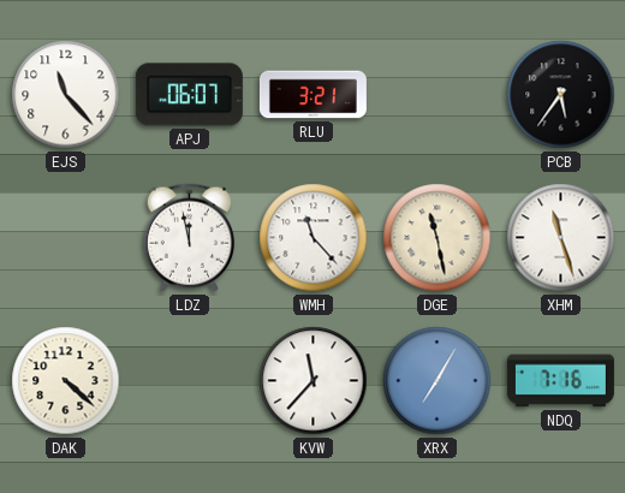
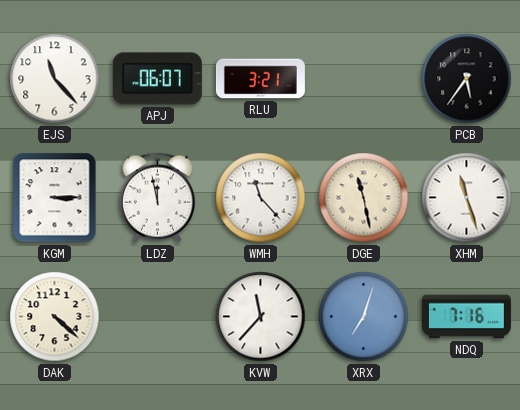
KGM: none -> 3:15
XRX: 7:05 -> 7:03
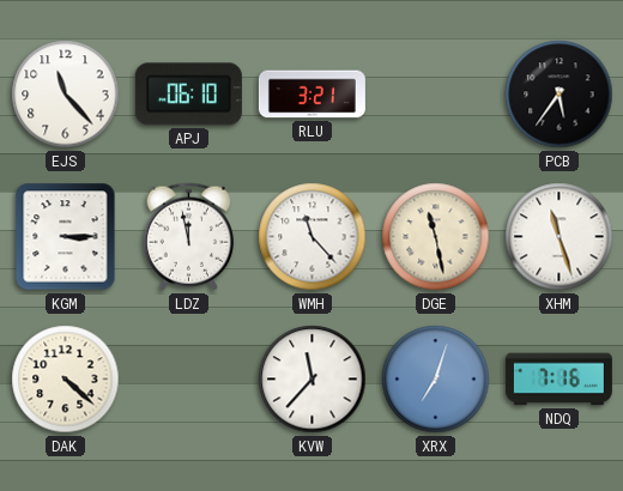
APJ: 06:07 -> 06:10
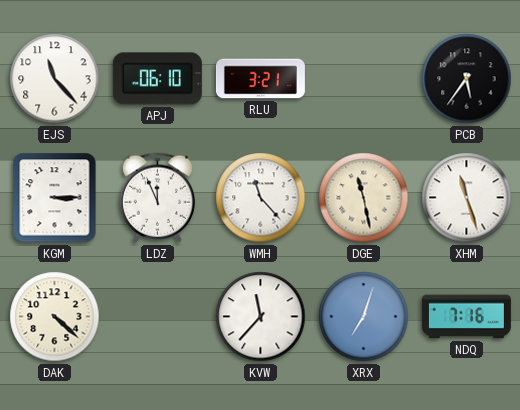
LDZ: 11:58 -> 11:56
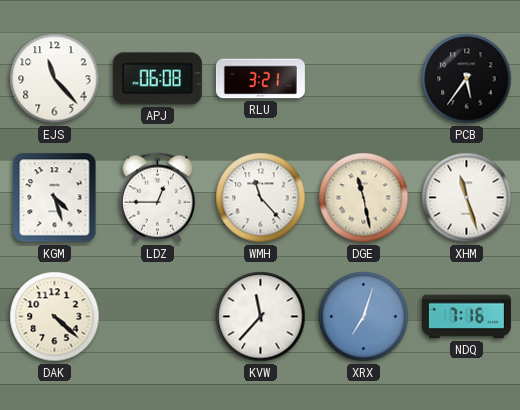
APJ: 06:10 -> 06:08
KGM: 3:15 -> 4:27
LDZ: 11:56 -> 12:45
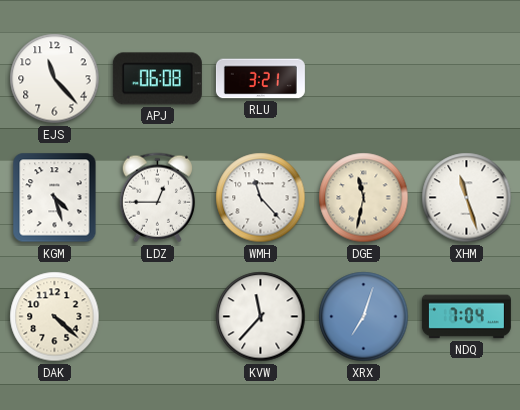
PCB: 5:36 -> none
DGE: 11:28 -> 11:32
NDQ: 7:16 -> 7:04
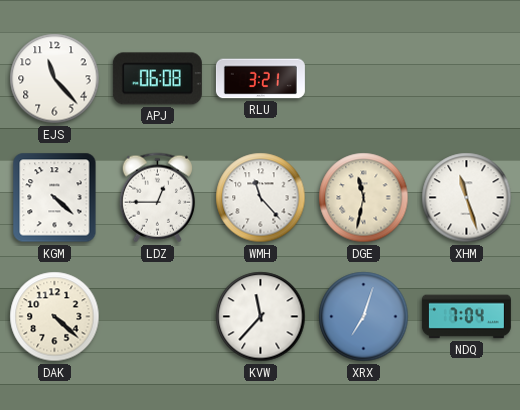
KGM: 4:27 -> 4:22
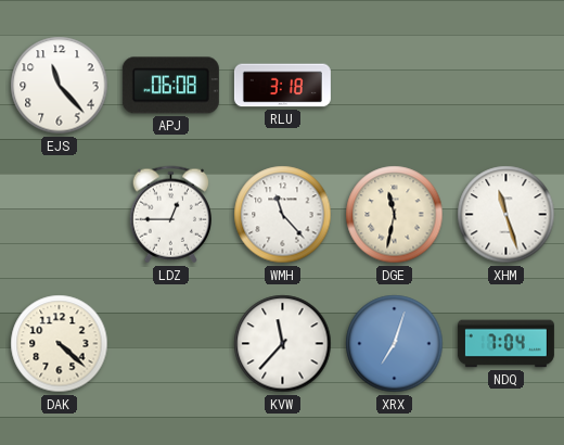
RLU: 3:21 -> 3:18
KGM: 4:22 -> none
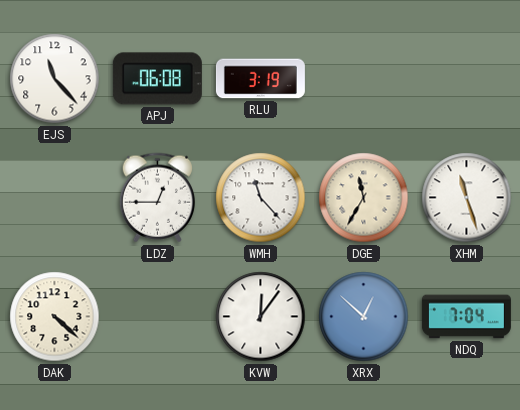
RLU: 3:18 -> 3:19
DGE: 11:32 -> 11:35
KVW: 11:37 -> 12:06
XRX: 7:03 -> 12:52
